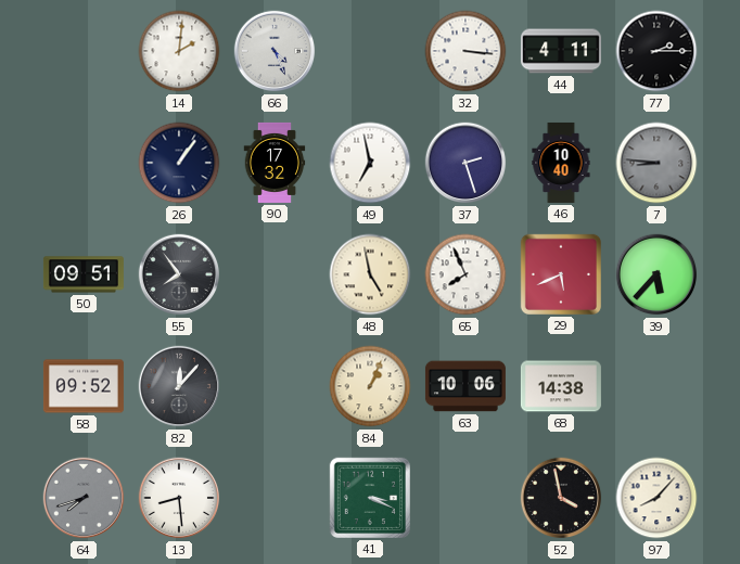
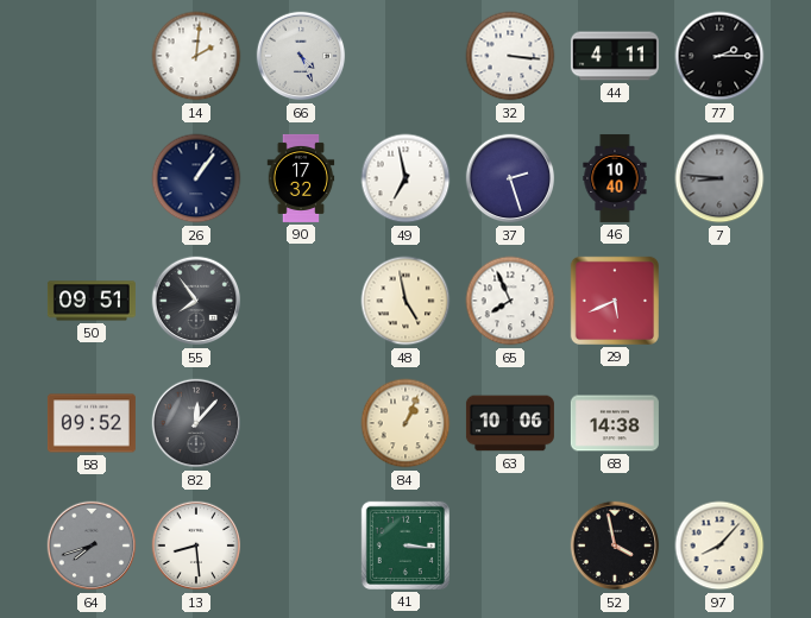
39: 5:37 -> none
41: 3:19 -> 3:16
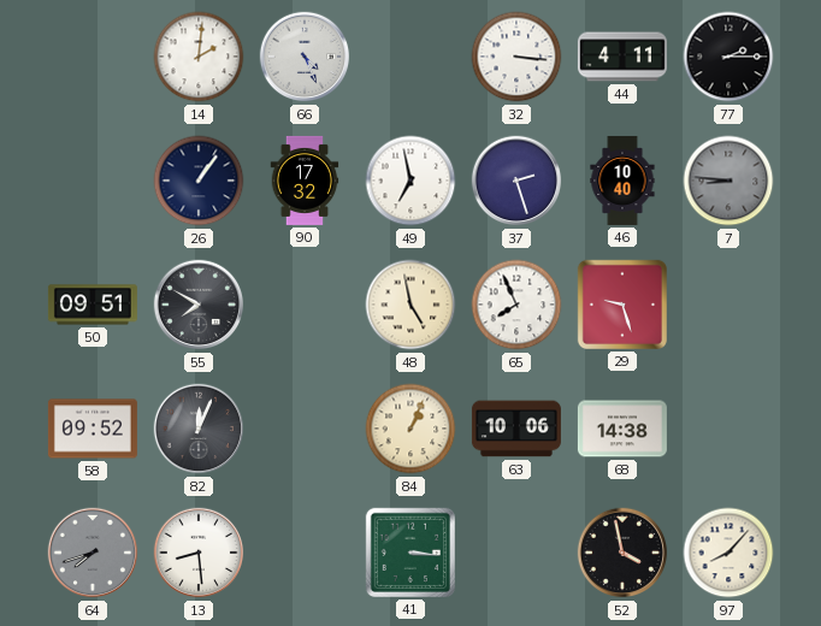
55: 7:54 -> 7:50
29: 5:41 -> 9:27
82: 12:07 -> 12:04
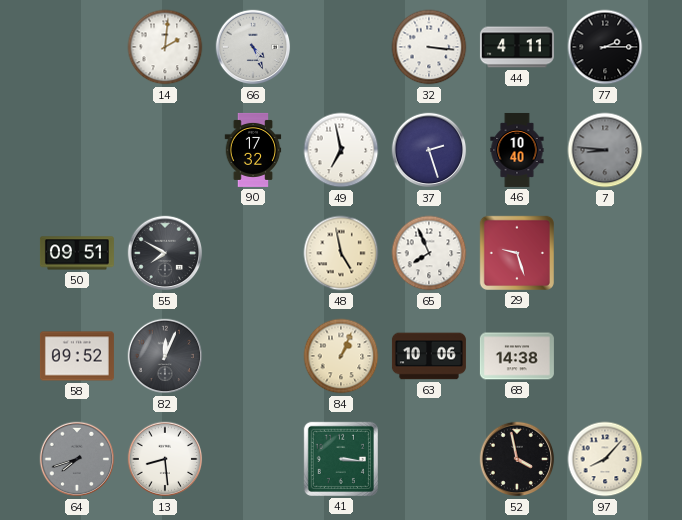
26: 1:06 -> none
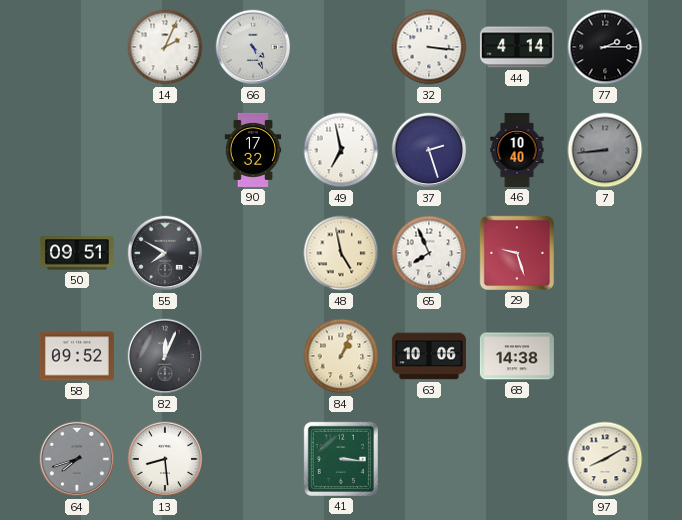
14: 2:01 -> 2:04
44: 4:11 -> 4:14
7: 8:46 -> 8:44
52: 3:58 -> none
97: 8:07 -> 8:10
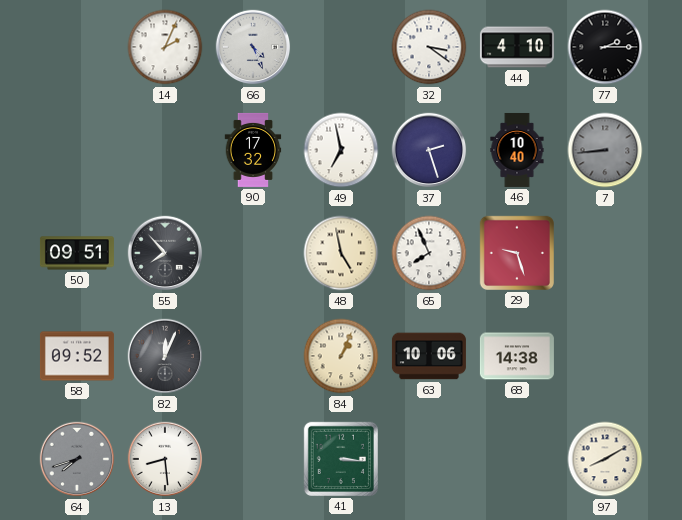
32: 3:16 -> 3:21
44: 4:14 -> 4:10
55: 7:50 -> 7:53
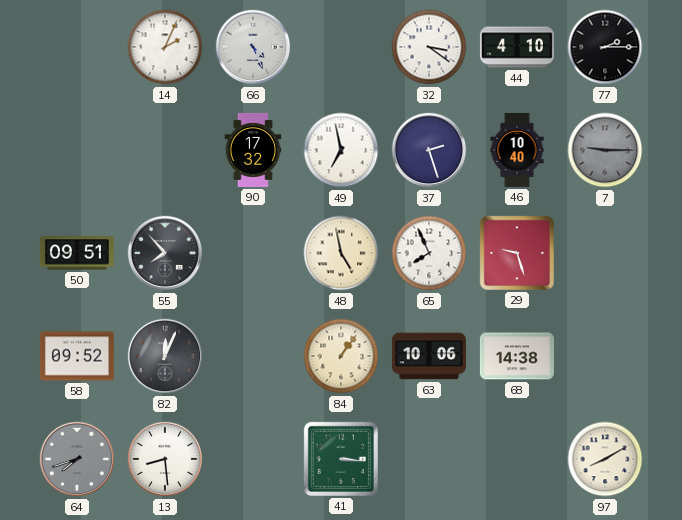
7: 8:44 -> 9:15
84: 1:04 -> 1:06
